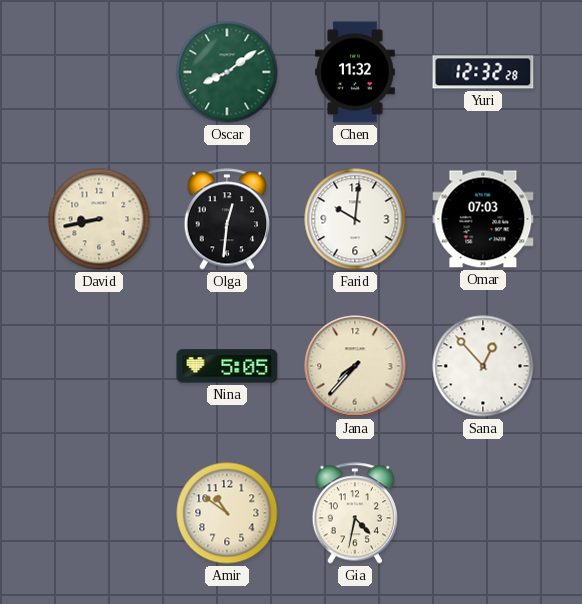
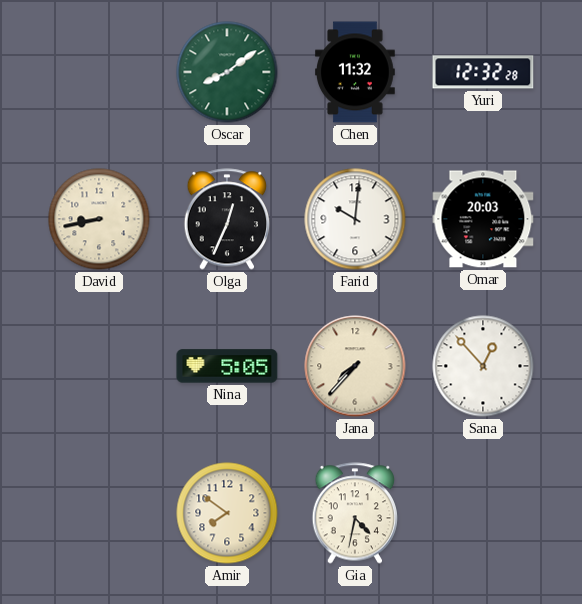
Olga: 12:31 -> 12:34
Omar: 07:03 -> 20:03
Amir: 10:51 -> 7:51
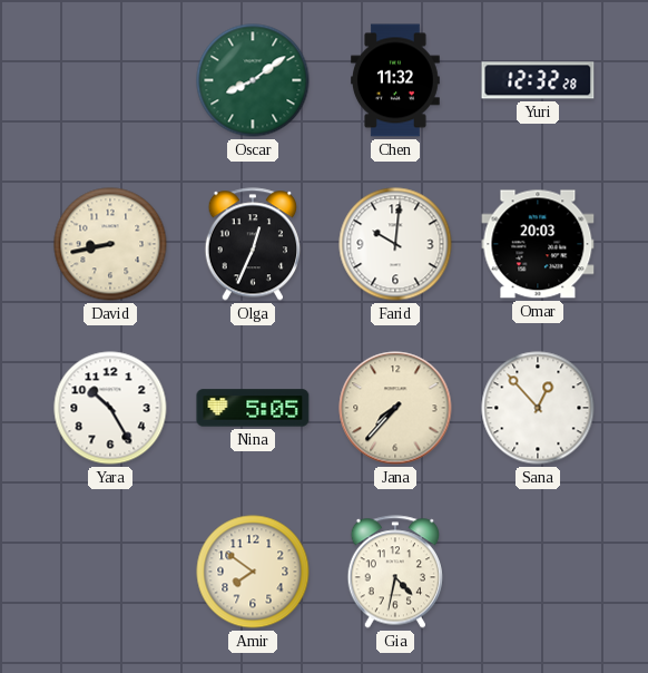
Yara: none -> 10:25
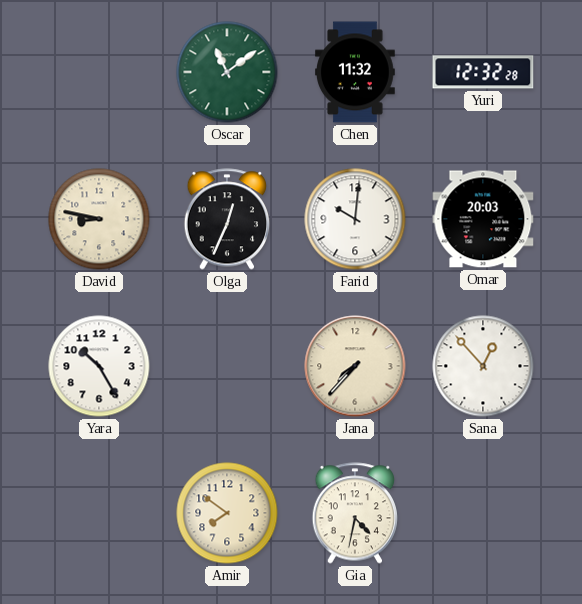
Oscar: 8:09 -> 11:09
David: 8:43 -> 8:47
Nina: 5:05 -> none
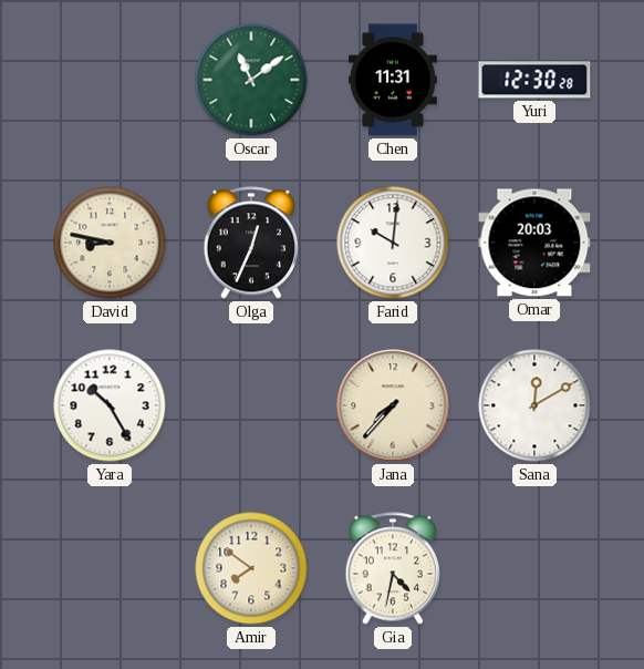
Chen: 11:32 -> 11:31
Yuri: 12:32 -> 12:30
Sana: 12:53 -> 12:10
